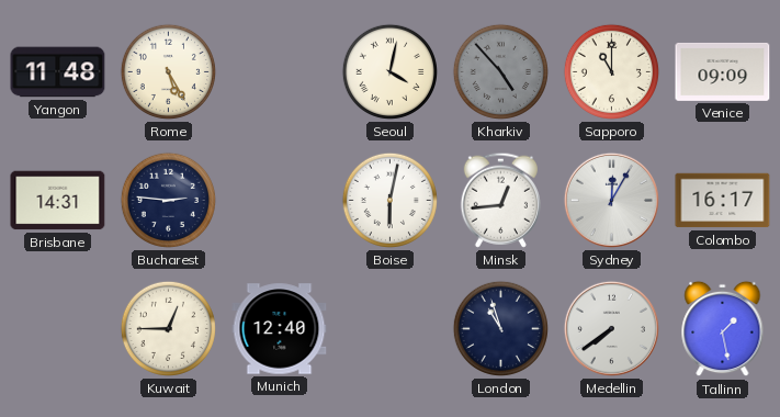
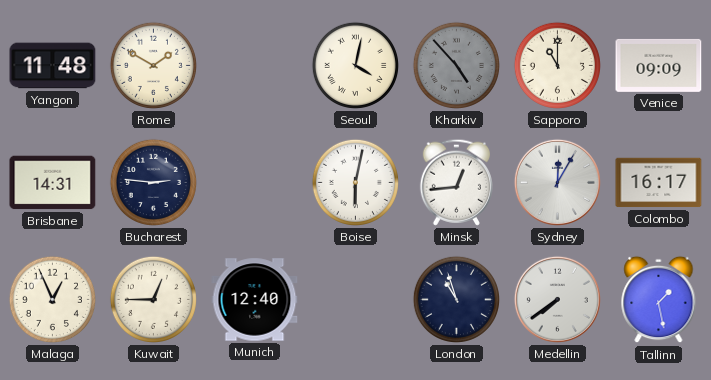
Rome: 5:25 -> 1:50
Malaga: none -> 12:56
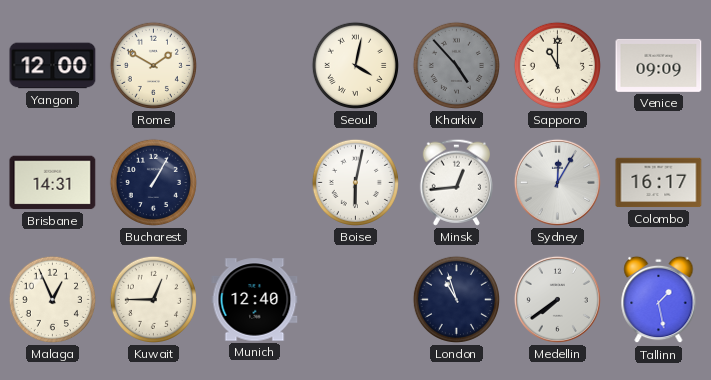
Yangon: 11:48 -> 12:00
Bucharest: 2:46 -> 1:05
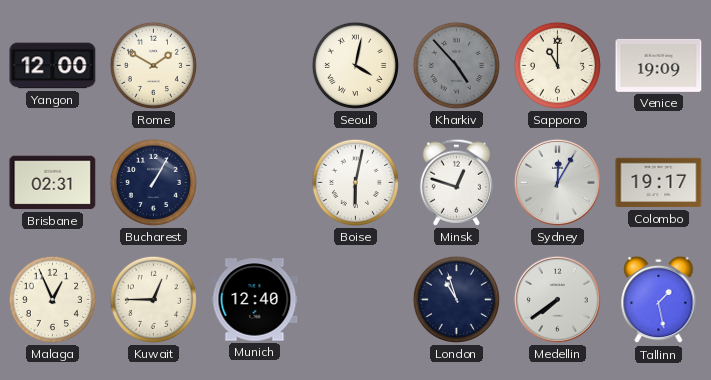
Venice: 09:09 -> 19:09
Brisbane: 14:31 -> 02:31
Minsk: 12:44 -> 12:48
Colombo: 16:17 -> 19:17
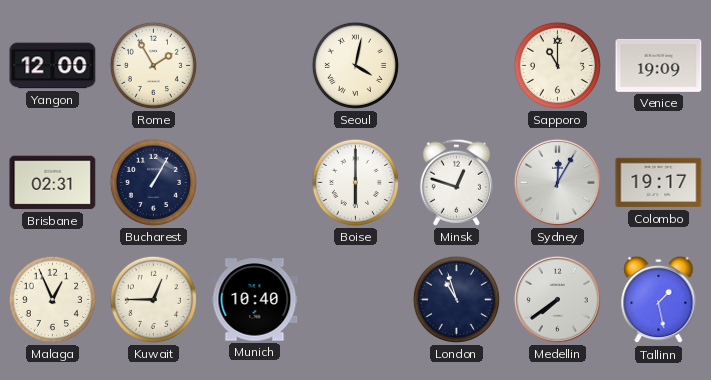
Rome: 1:50 -> 1:55
Kharkiv: 4:53 -> none
Boise: 6:02 -> 6:00
Munich: 12:40 -> 10:40
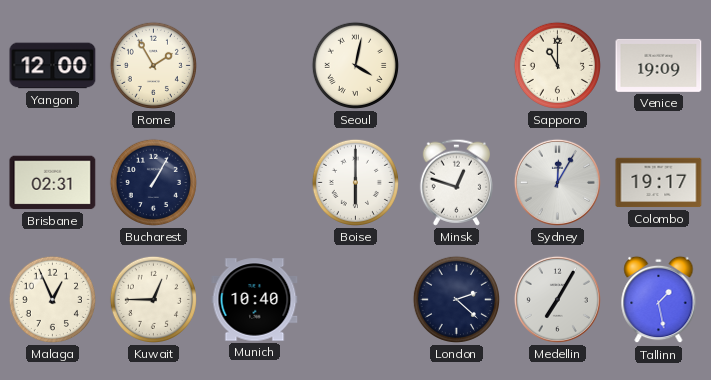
London: 10:57 -> 2:22
Medellin: 7:39 -> 7:05
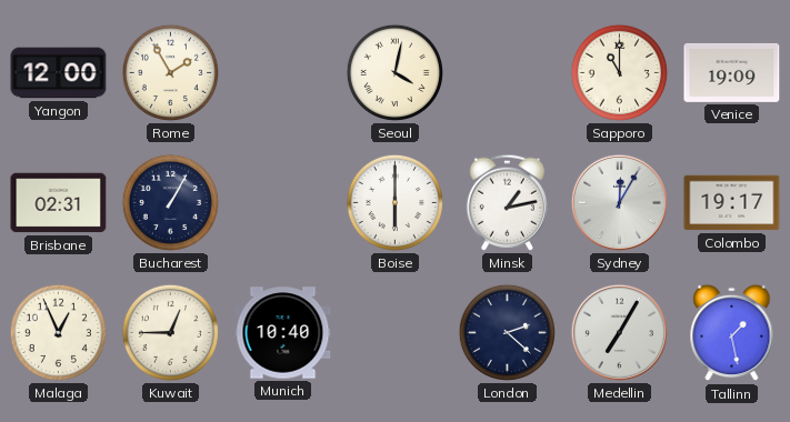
Minsk: 12:48 -> 1:13
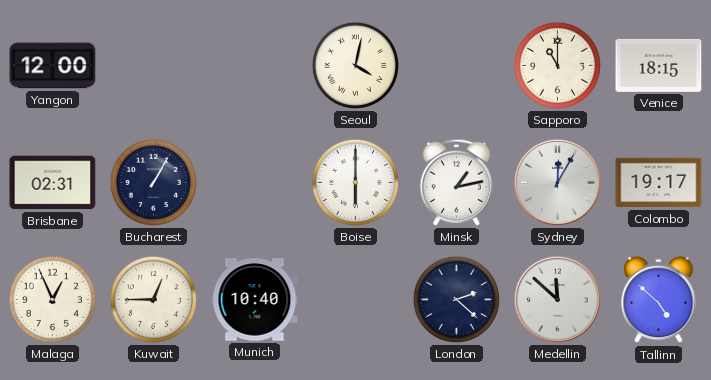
Rome: 1:55 -> none
Venice: 19:09 -> 18:15
Medellin: 7:05 -> 11:52
Tallinn: 1:28 -> 4:52
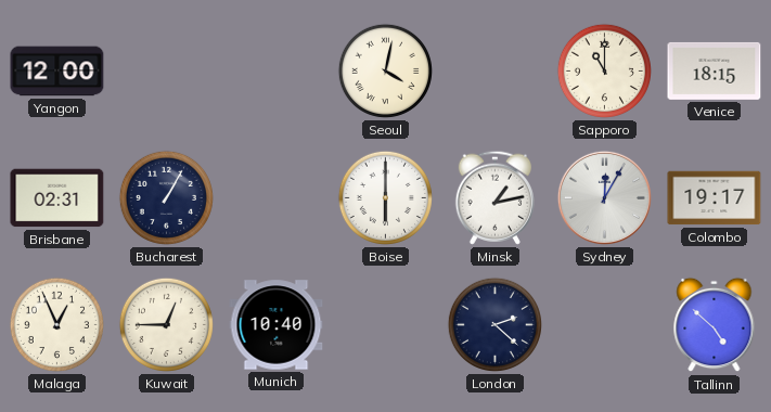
Medellin: 11:52 -> none
